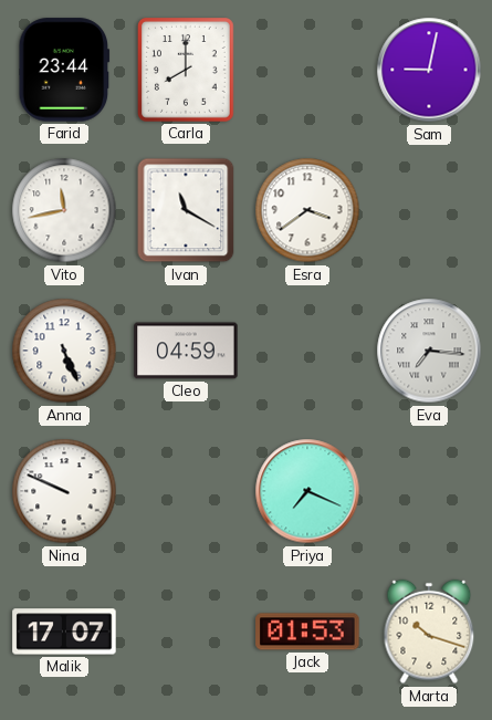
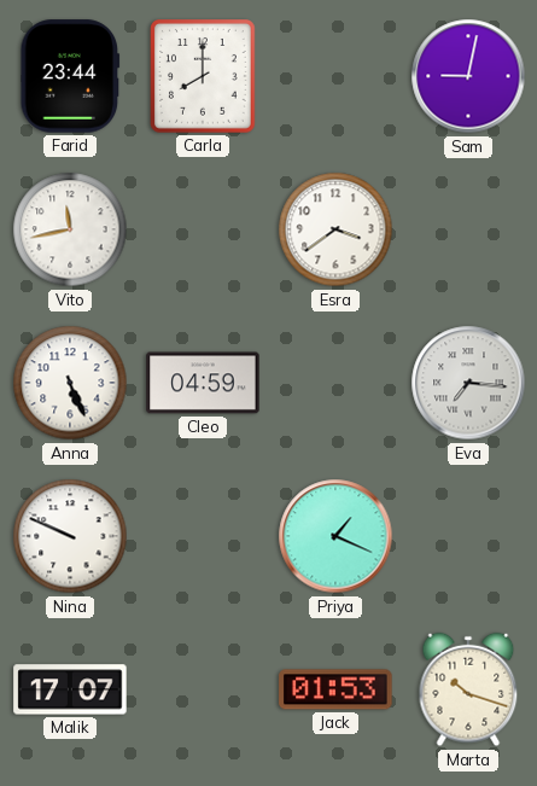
Ivan: 11:20 -> none
Priya: 7:19 -> 1:19
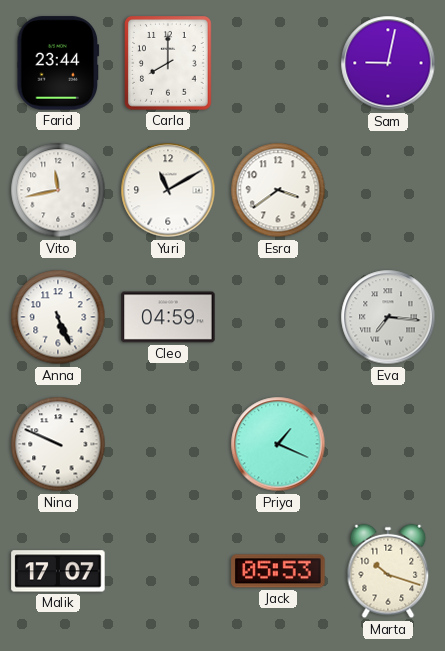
Yuri: none -> 11:10
Jack: 01:53 -> 05:53
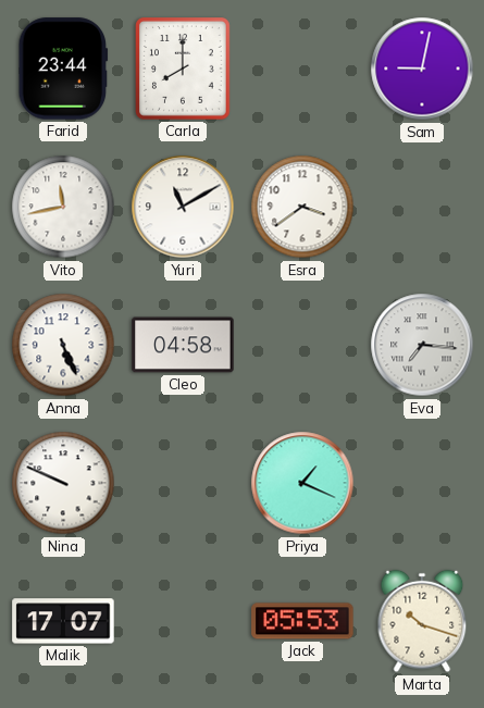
Cleo: 04:59 -> 04:58
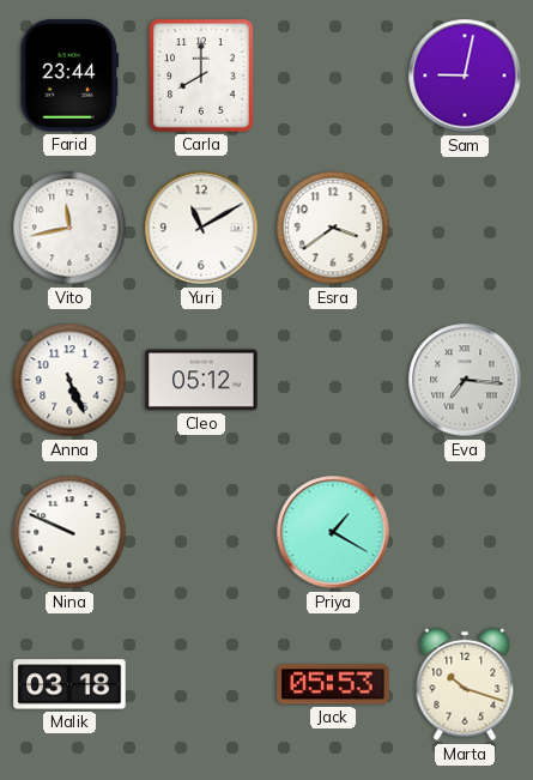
Cleo: 04:58 -> 05:12
Priya: 1:19 -> 1:20
Malik: 17:07 -> 03:18
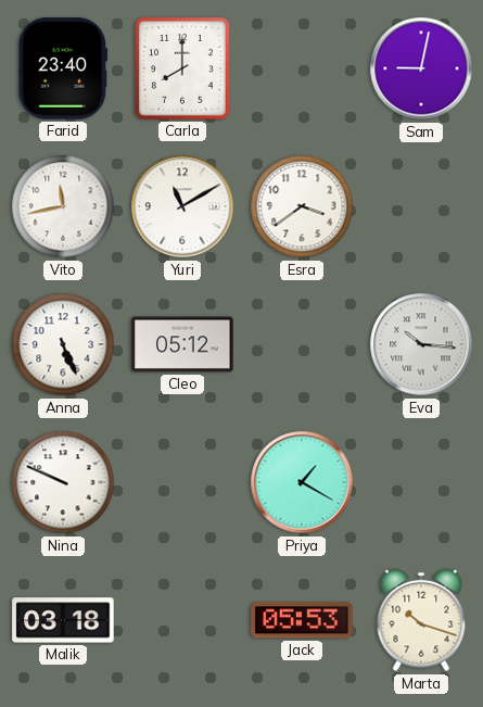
Farid: 23:44 -> 23:40
Eva: 7:16 -> 10:16
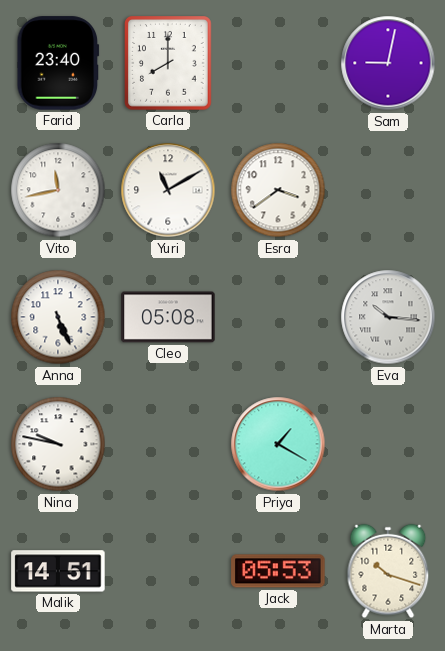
Cleo: 05:12 -> 05:08
Nina: 9:49 -> 9:47
Malik: 03:18 -> 14:51
